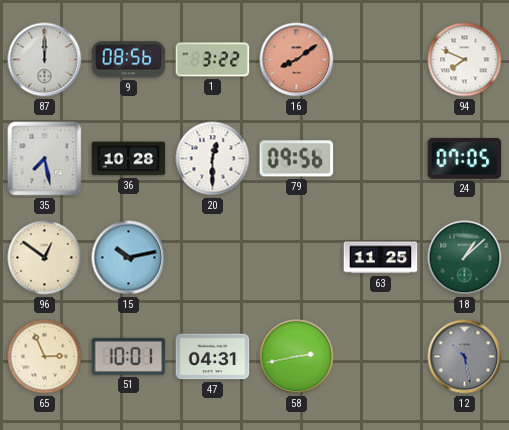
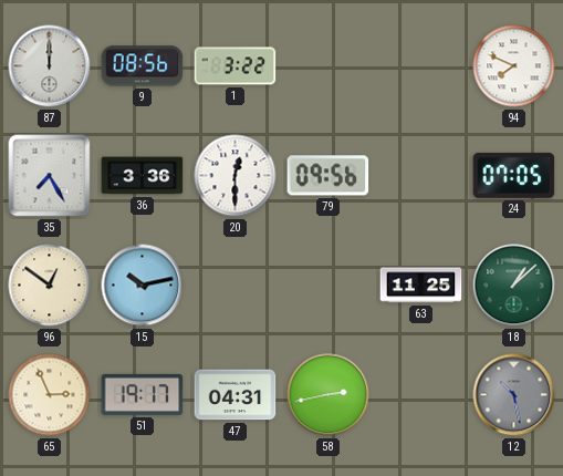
16: 8:09 -> none
35: 7:28 -> 7:25
36: 10:28 -> 3:36
51: 10:01 -> 19:17
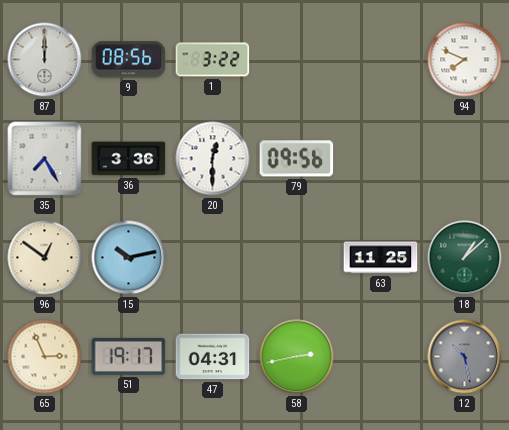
24: 07:05 -> none
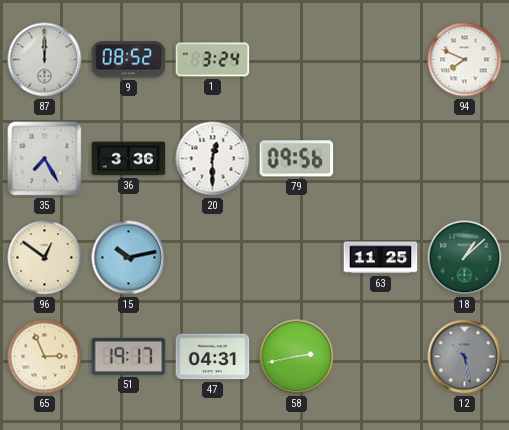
9: 08:56 -> 08:52
1: 3:22 -> 3:24
